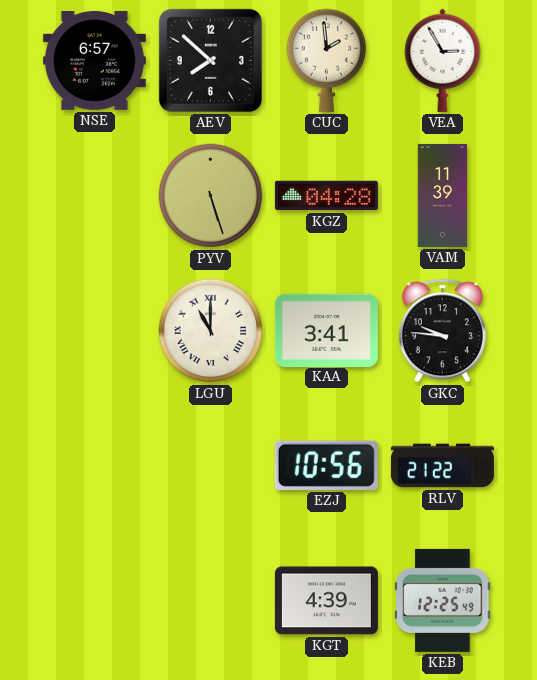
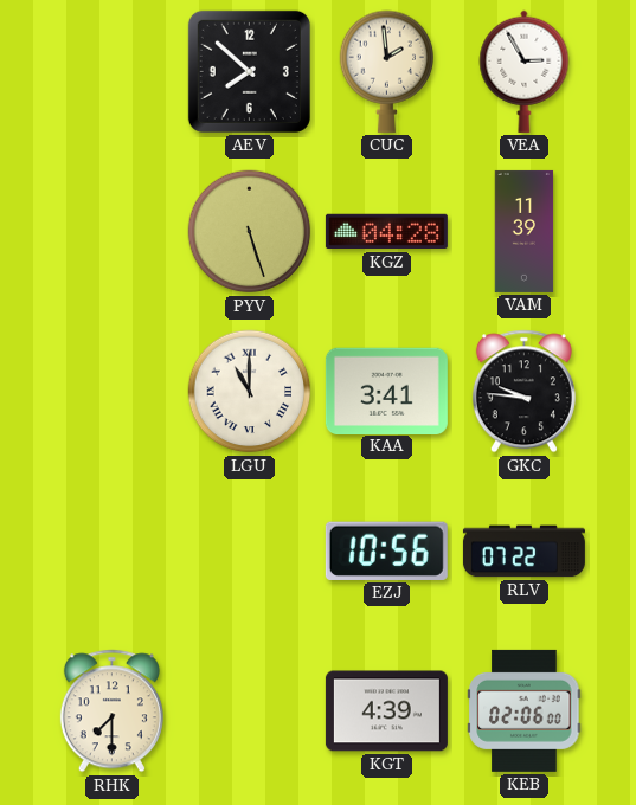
NSE: 6:57 -> none
RLV: 21:22 -> 07:22
RHK: none -> 7:30
KEB: 12:25 -> 02:06
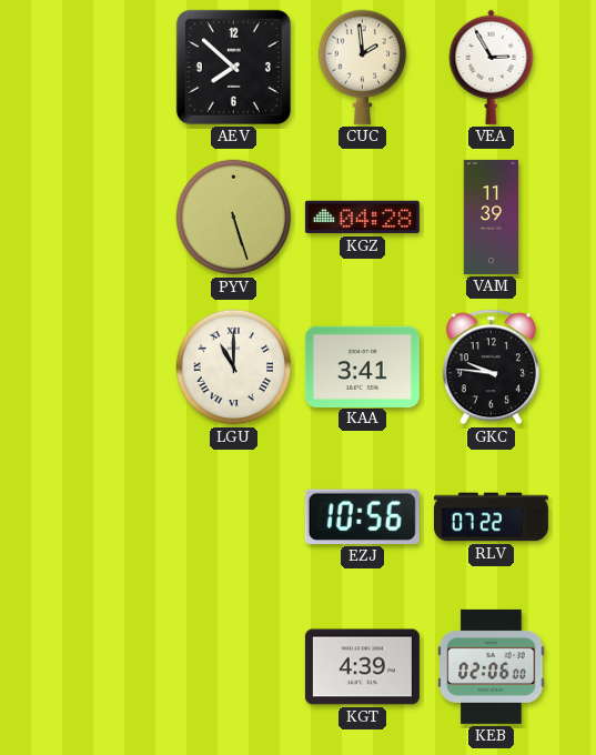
RHK: 7:30 -> none
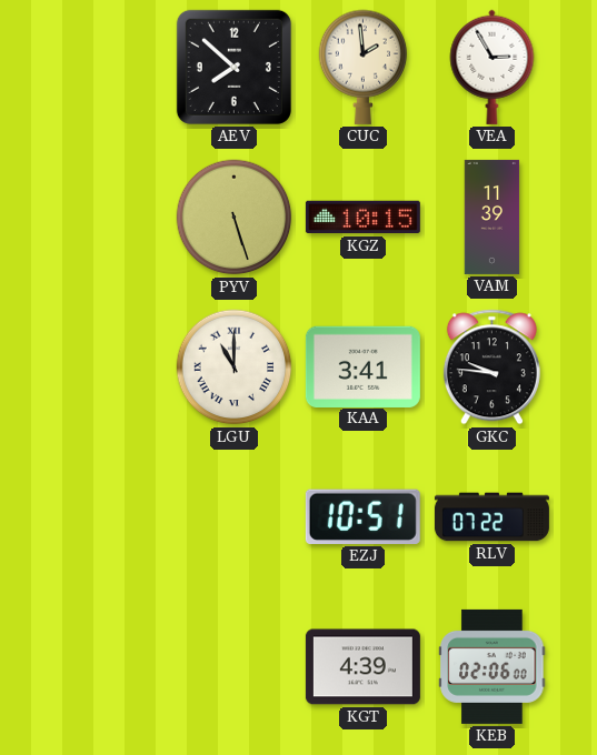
KGZ: 04:28 -> 10:15
EZJ: 10:56 -> 10:51
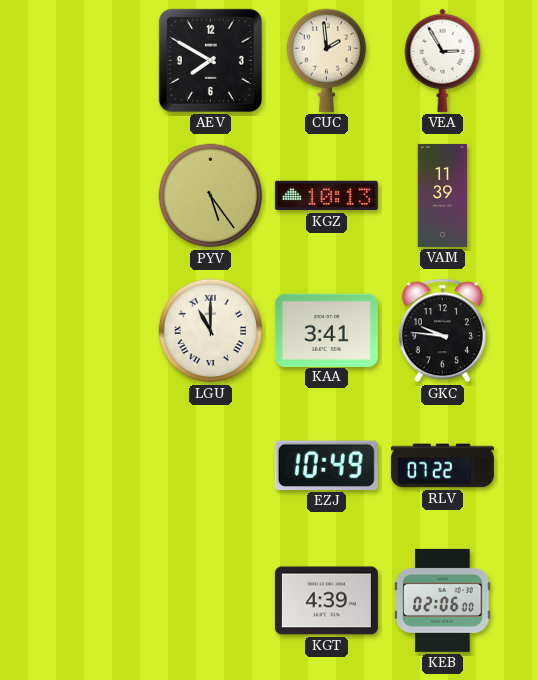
AEV: 7:52 -> 7:50
PYV: 5:27 -> 5:24
KGZ: 10:15 -> 10:13
EZJ: 10:51 -> 10:49
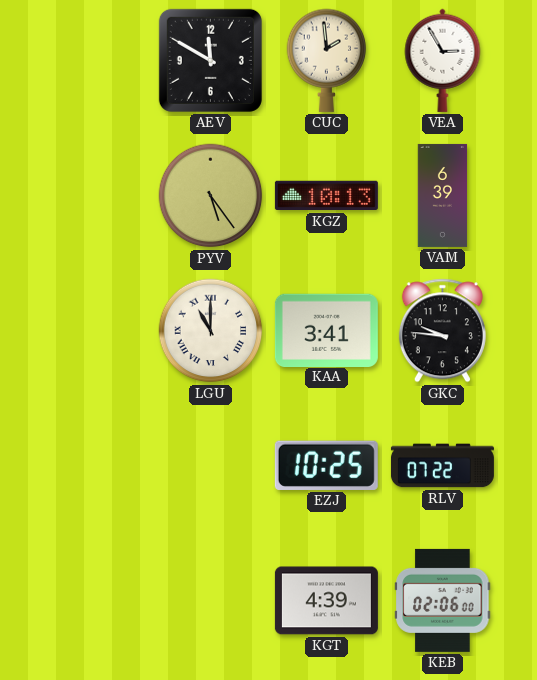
AEV: 7:50 -> 11:50
VAM: 11:39 -> 6:39
EZJ: 10:49 -> 10:25
